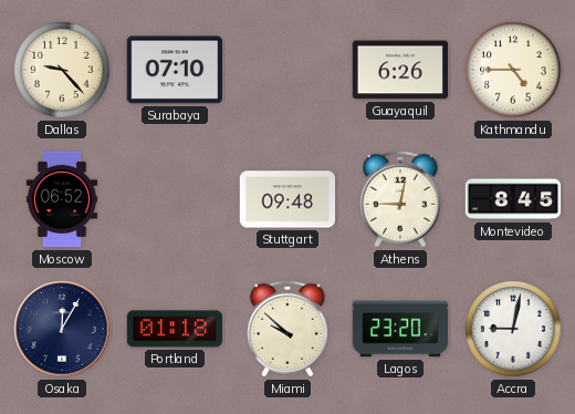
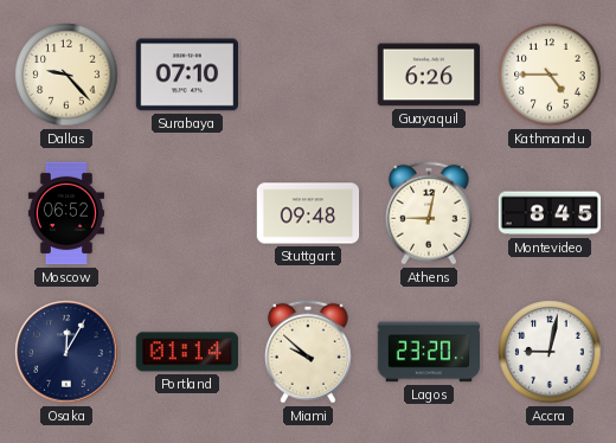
Portland: 01:18 -> 01:14
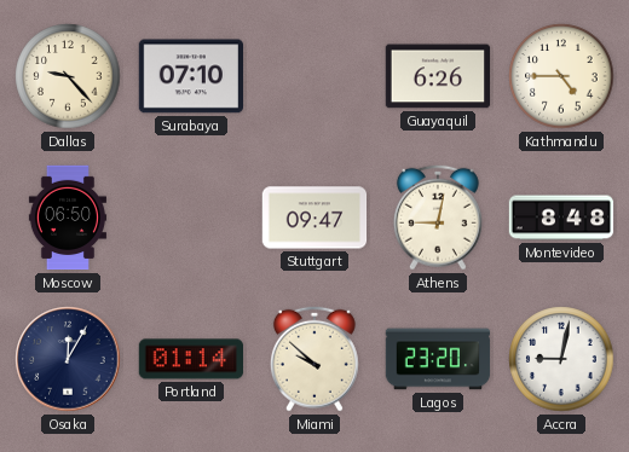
Moscow: 06:52 -> 06:50
Stuttgart: 09:48 -> 09:47
Montevideo: 8:45 -> 8:48
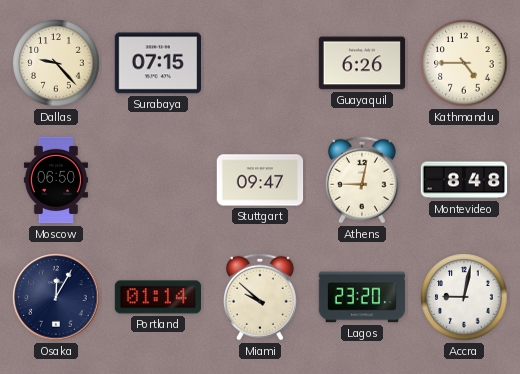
Surabaya: 07:10 -> 07:15
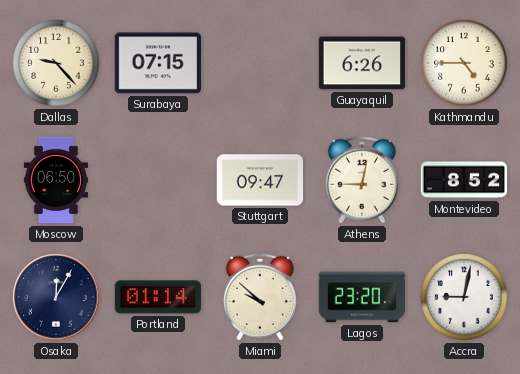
Montevideo: 8:48 -> 8:52
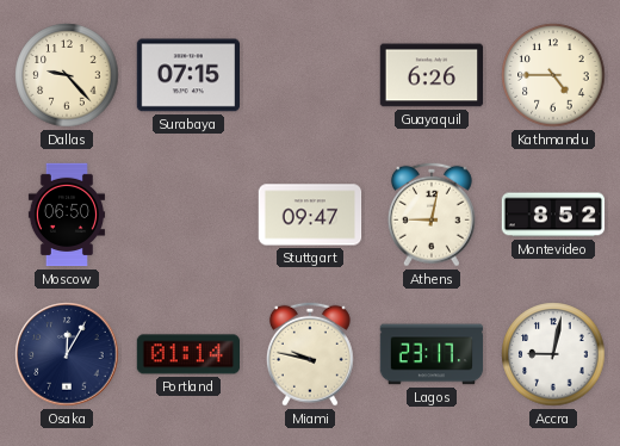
Miami: 9:52 -> 9:47
Lagos: 23:20 -> 23:17
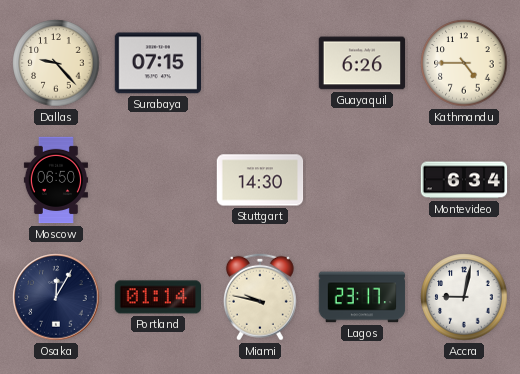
Stuttgart: 09:47 -> 14:30
Athens: 9:02 -> none
Montevideo: 8:52 -> 6:34
